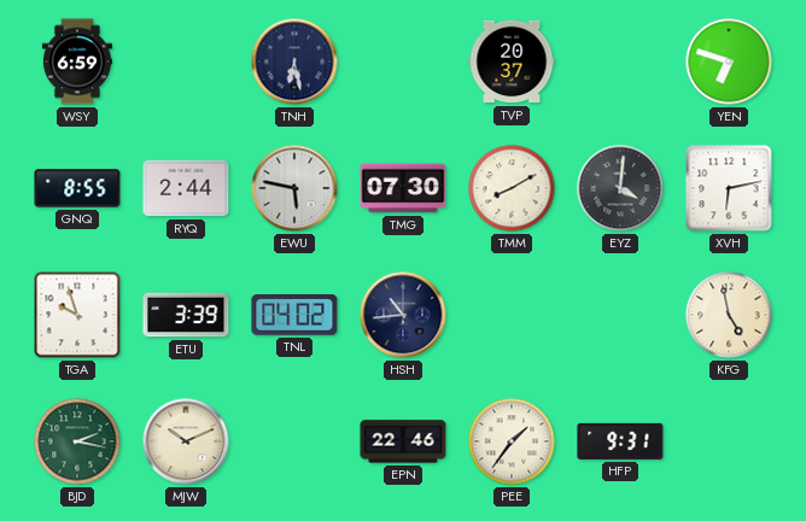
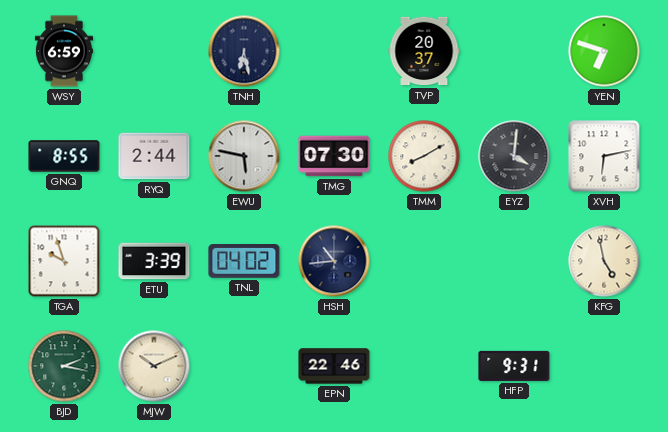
PEE: 1:36 -> none
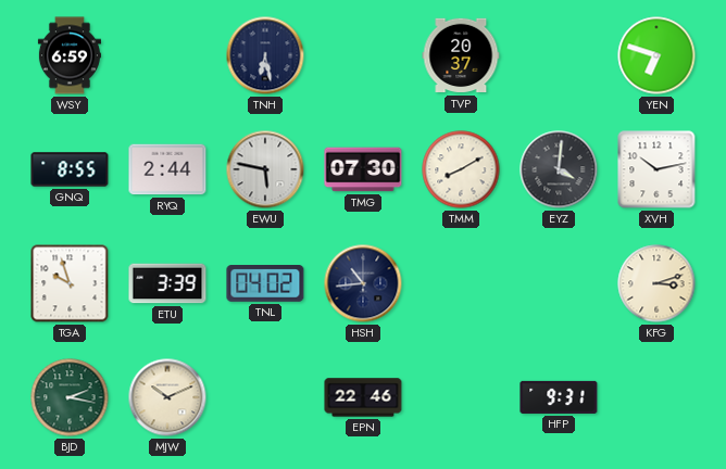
XVH: 6:13 -> 10:13
KFG: 4:58 -> 3:12
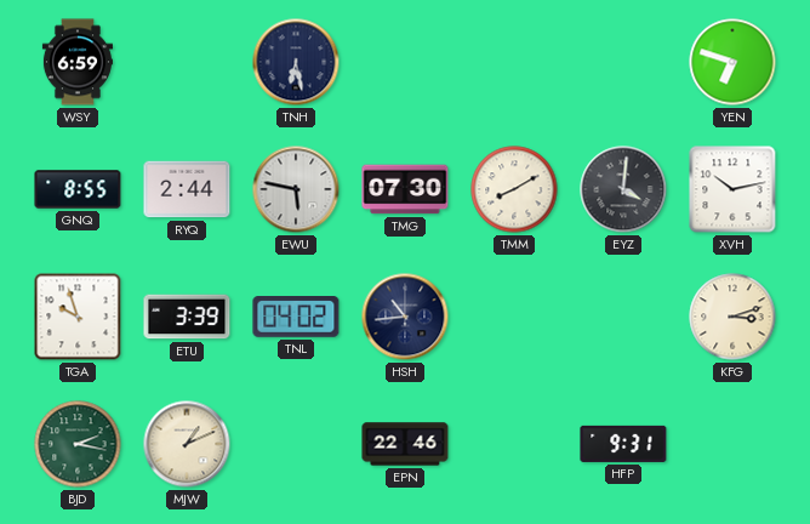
TVP: 20:37 -> none
MJW: 10:11 -> 1:11
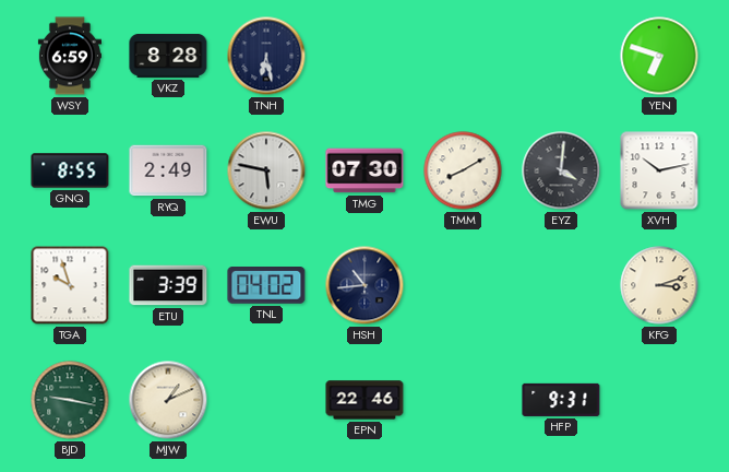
VKZ: none -> 8:28
RYQ: 2:44 -> 2:49
BJD: 2:17 -> 9:17
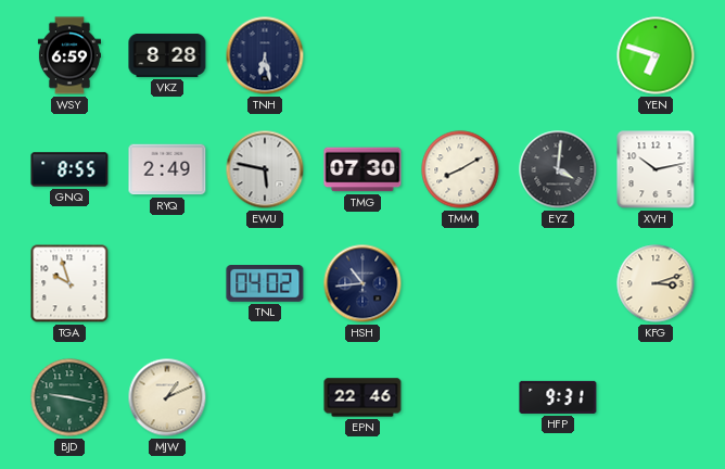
ETU: 3:39 -> none
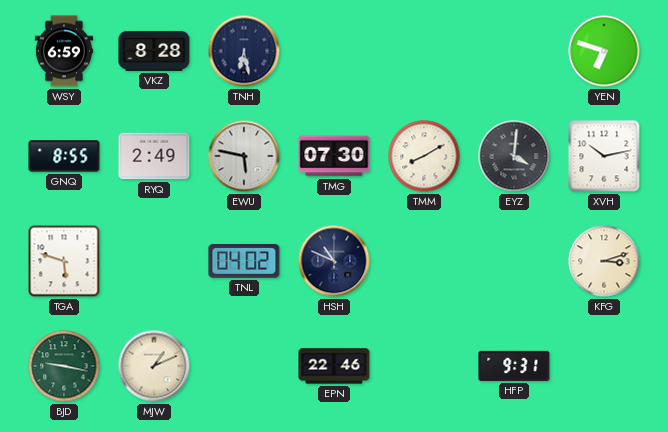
TGA: 9:57 -> 5:48
HSH: 10:44 -> 10:49
